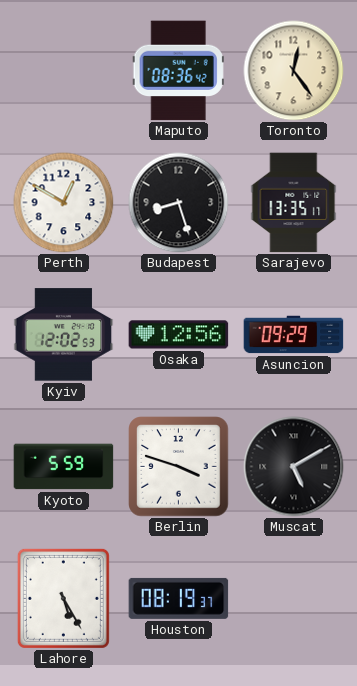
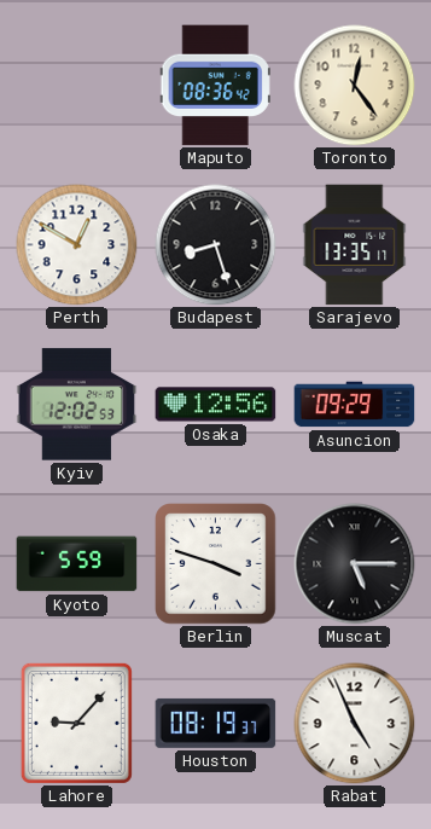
Muscat: 5:10 -> 5:15
Lahore: 5:25 -> 9:07
Rabat: none -> 4:56
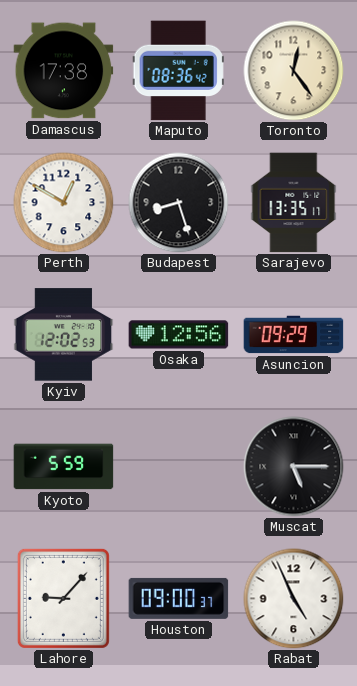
Damascus: none -> 17:38
Berlin: 3:48 -> none
Houston: 08:19 -> 09:00
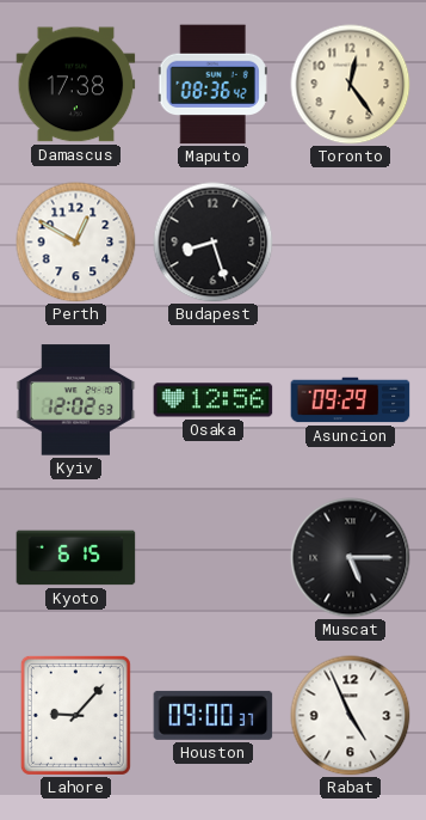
Sarajevo: 13:35 -> none
Kyoto: 5:59 -> 6:15
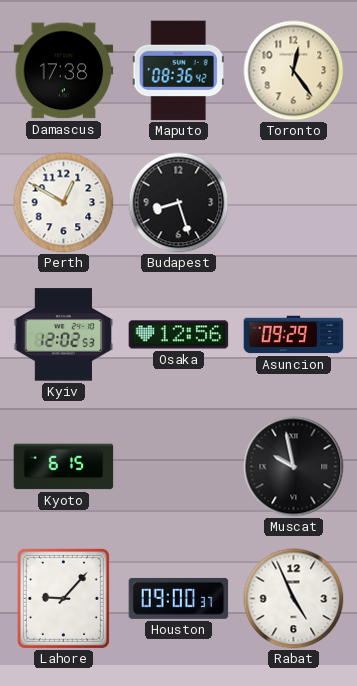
Muscat: 5:15 -> 9:58
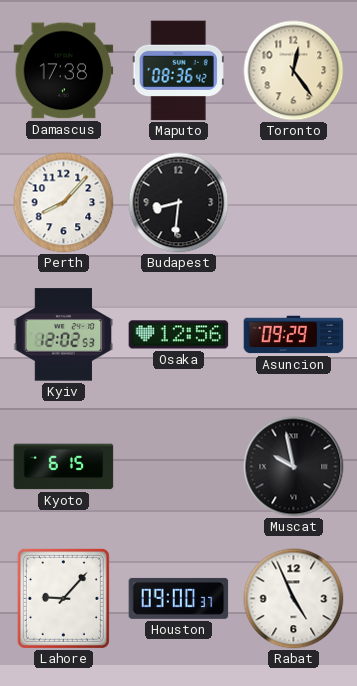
Perth: 12:50 -> 8:07
Budapest: 8:27 -> 8:31
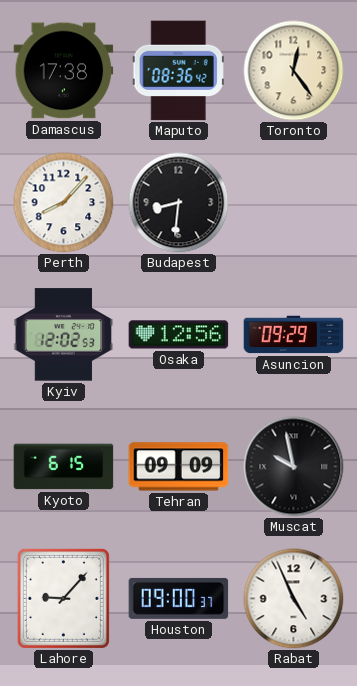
Tehran: none -> 09:09
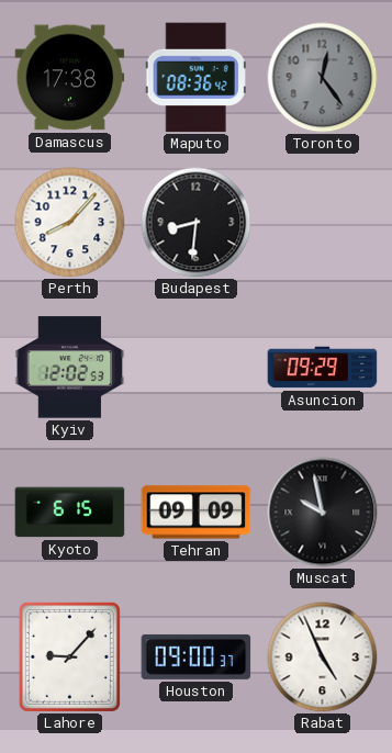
Toronto dial: cream -> grey
Osaka: 12:56 -> none
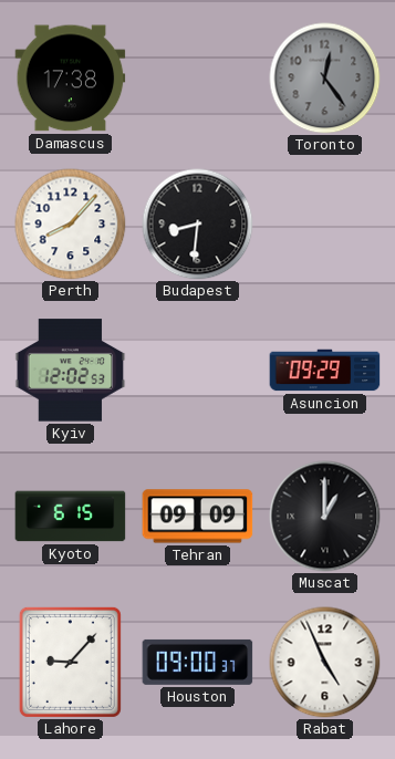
Maputo: 08:36 -> none
Muscat: 9:58 -> 1:00
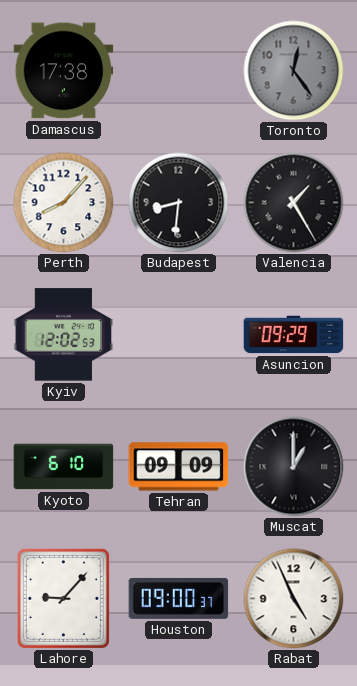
Valencia: none -> 1:25
Kyoto: 6:15 -> 6:10
